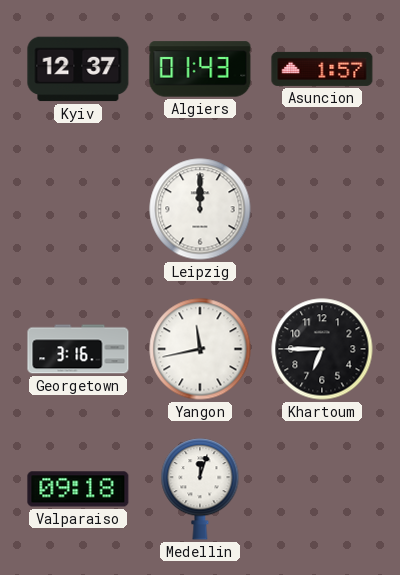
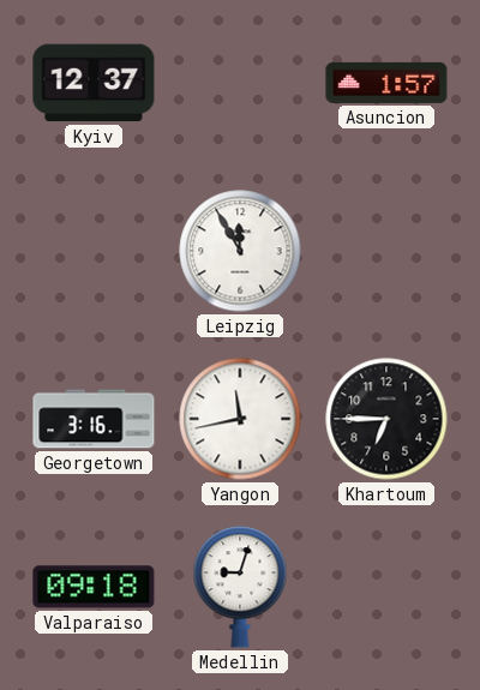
Algiers: 01:43 -> none
Leipzig: 12:00 -> 11:55
Medellin: 12:03 -> 9:03
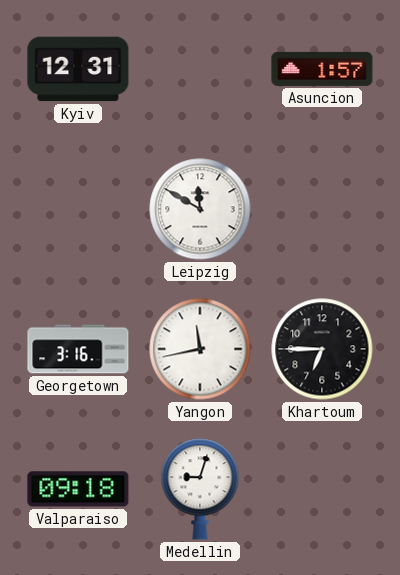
Kyiv: 12:37 -> 12:31
Leipzig: 11:55 -> 11:50
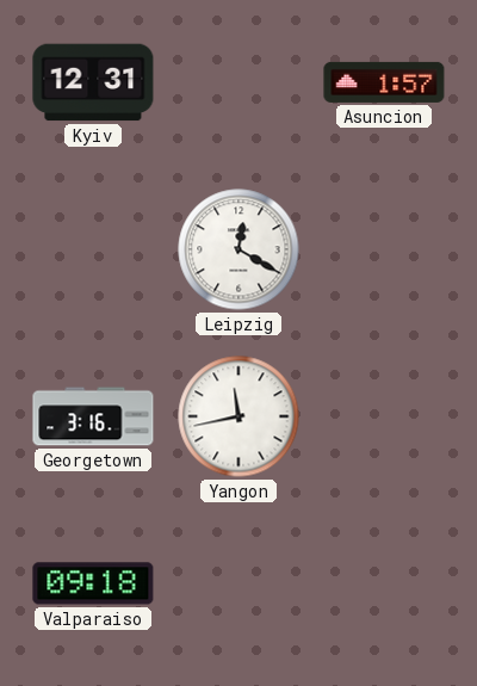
Leipzig: 11:50 -> 12:20
Khartoum: 6:45 -> none
Medellin: 9:03 -> none
